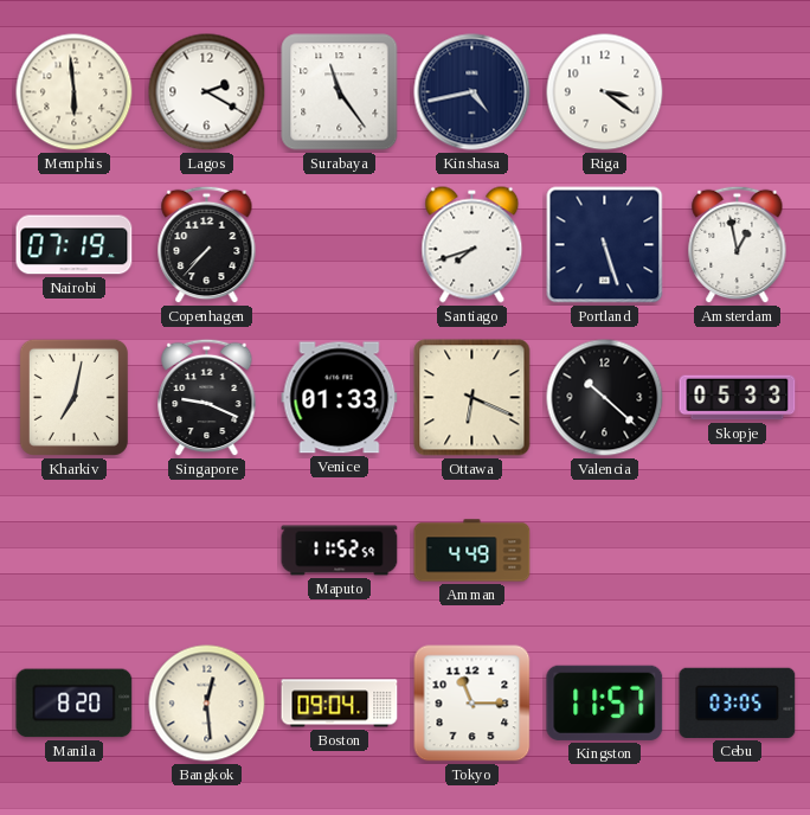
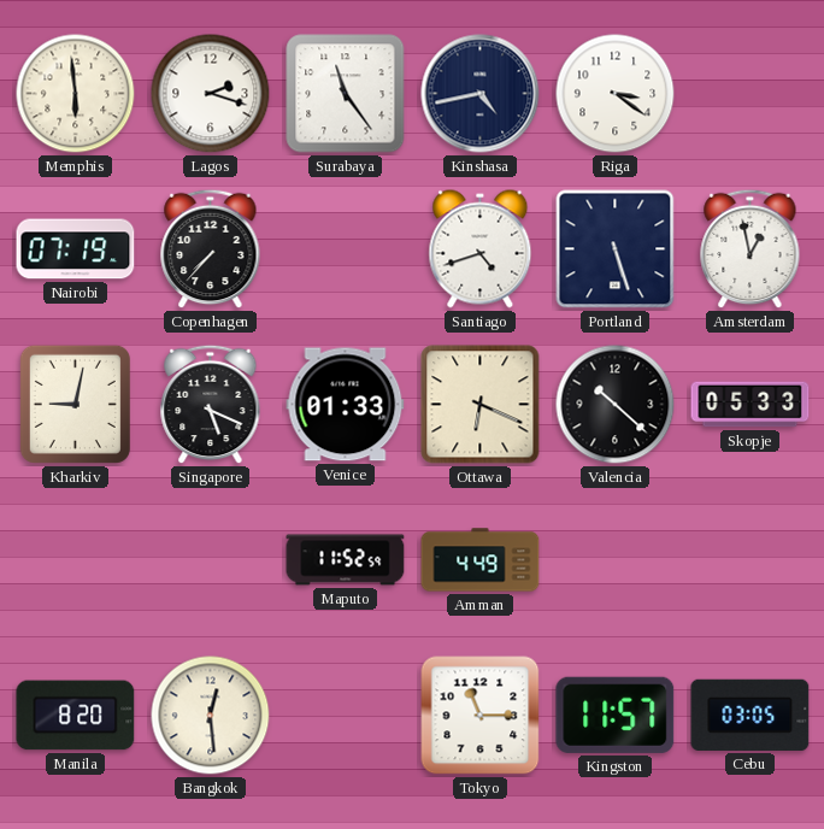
Lagos: 2:20 -> 2:18
Santiago: 7:42 -> 4:42
Kharkiv: 7:02 -> 9:02
Singapore: 9:19 -> 5:19
Boston: 09:04 -> none
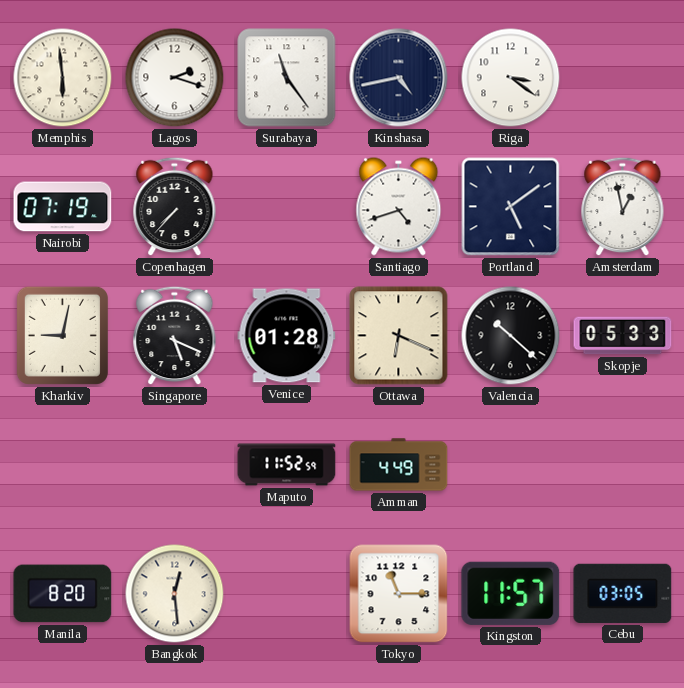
Portland: 5:27 -> 5:09
Venice: 01:33 -> 01:28
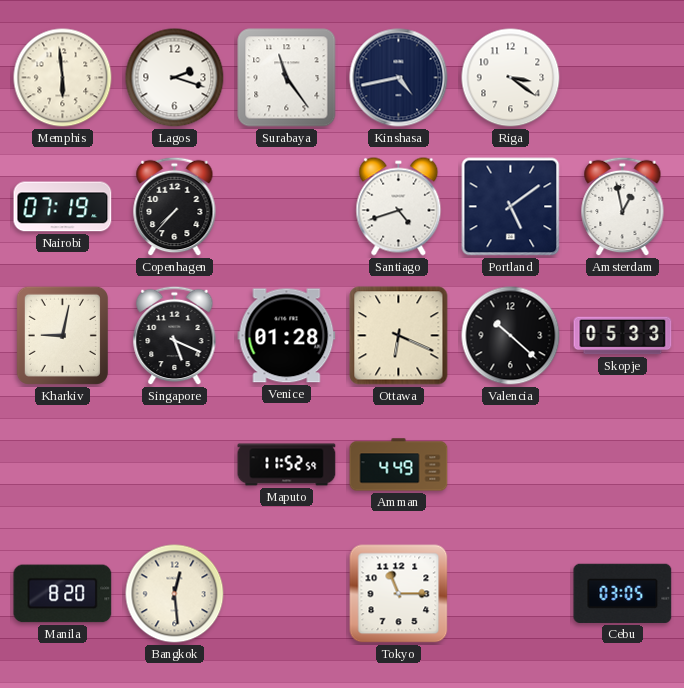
Kingston: 11:57 -> none
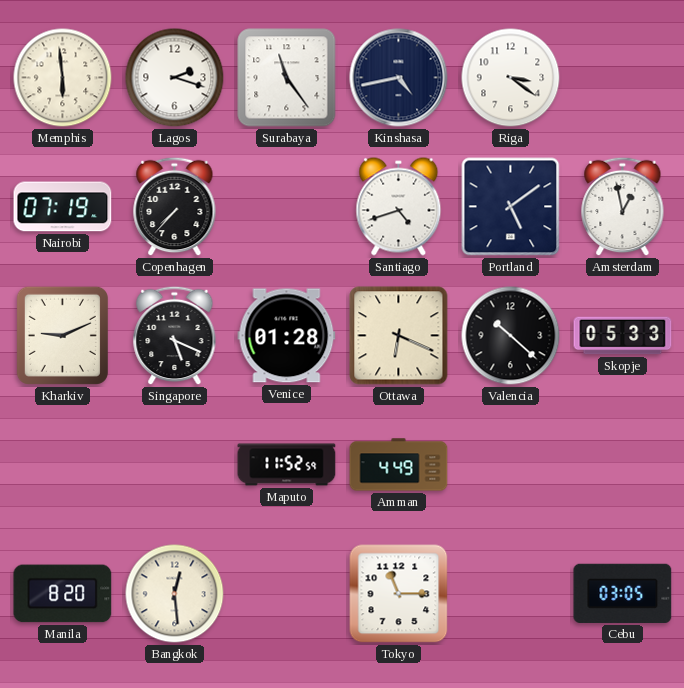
Kharkiv: 9:02 -> 9:11
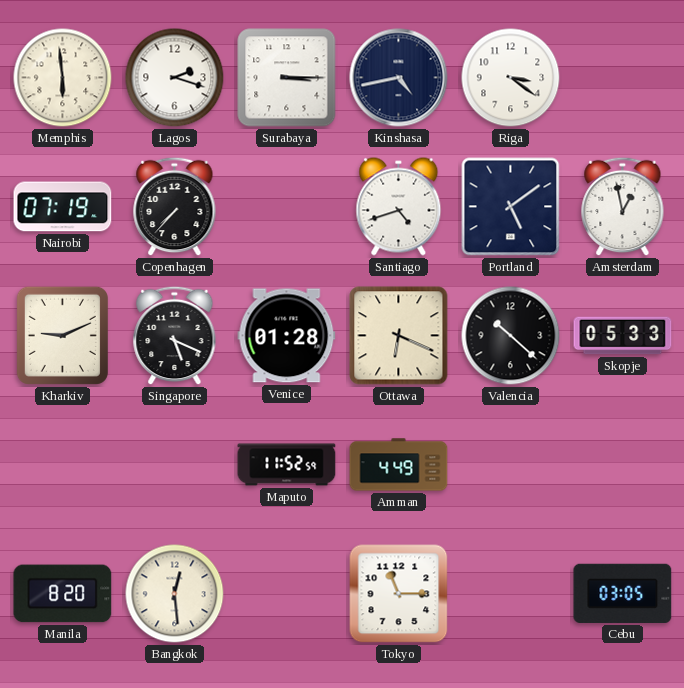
Surabaya: 11:24 -> 3:15
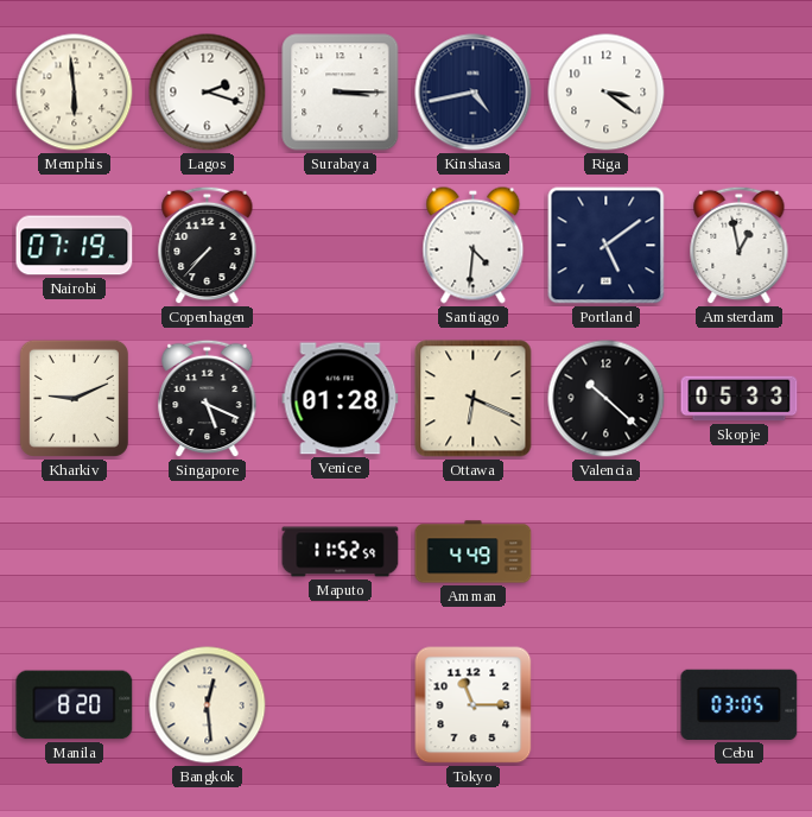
Santiago: 4:42 -> 4:31
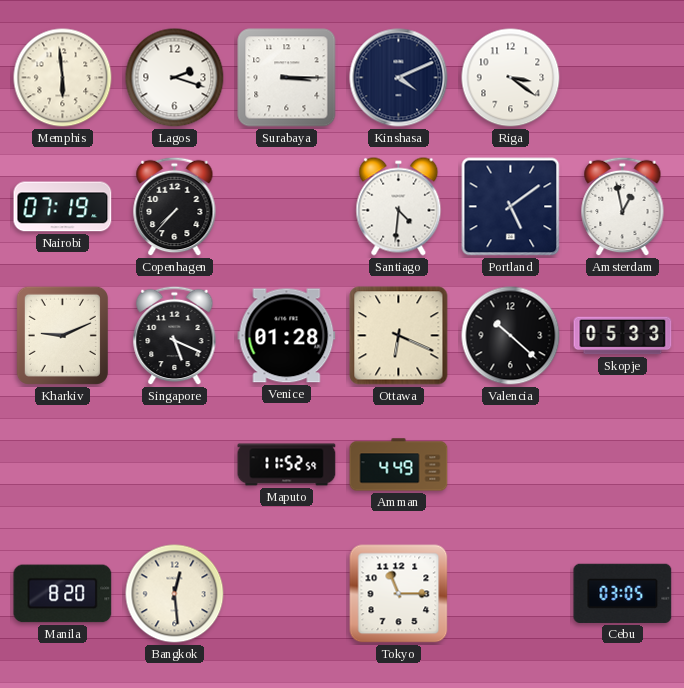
Kinshasa: 4:43 -> 4:11
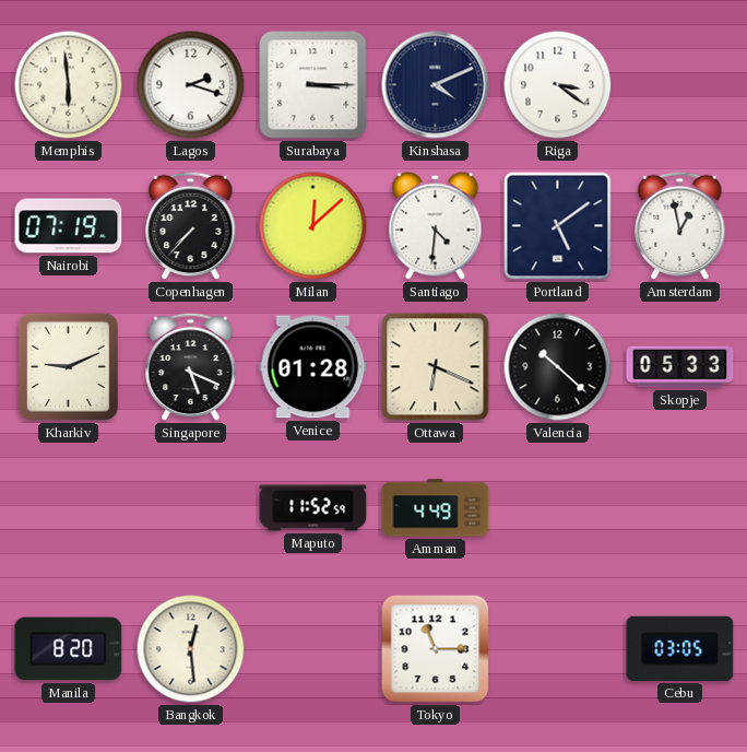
Milan: none -> 12:08
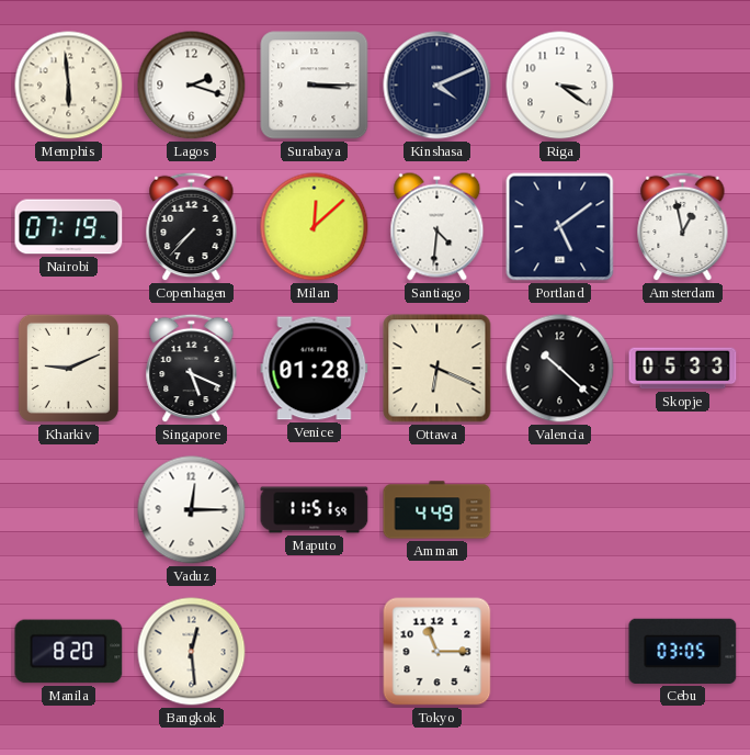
Vaduz: none -> 12:15
Maputo: 11:52 -> 11:51
